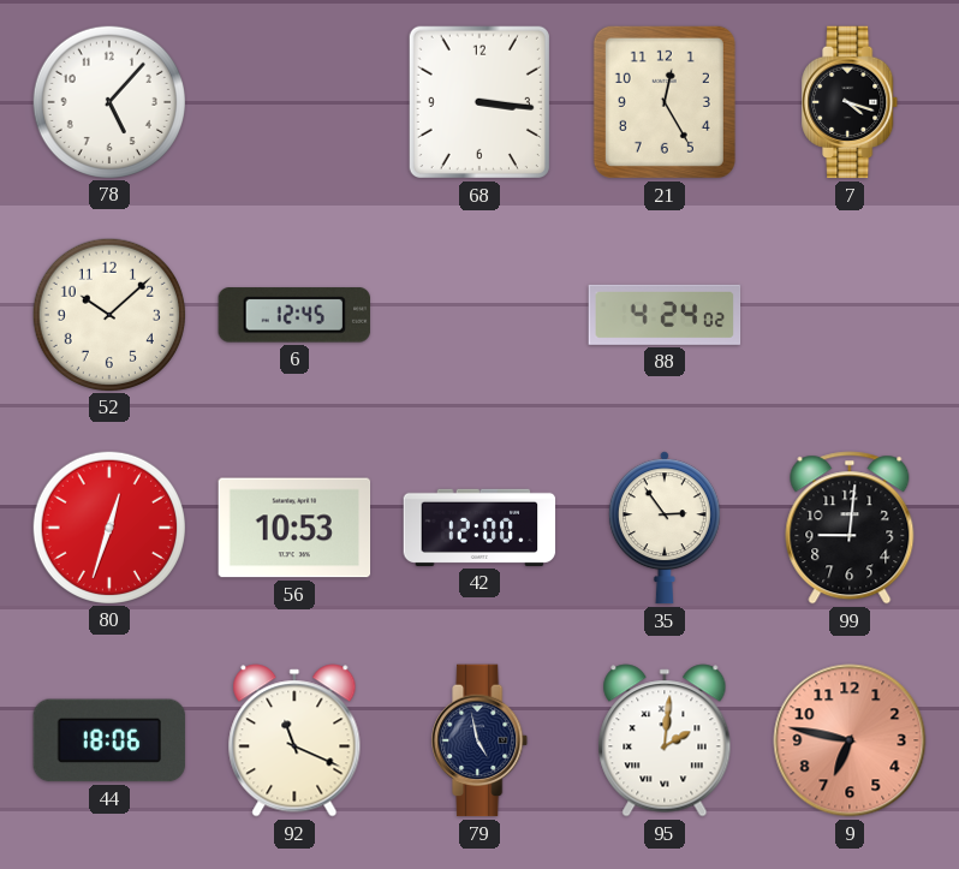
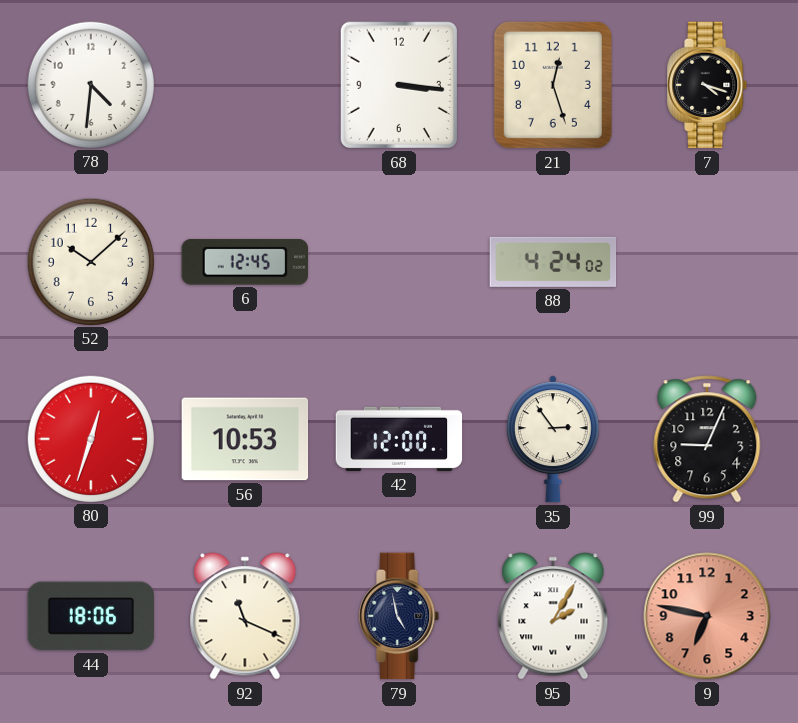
78: 5:07 -> 4:31
21: 12:25 -> 12:27
99: 9:01 -> 9:04
95: 2:01 -> 2:05
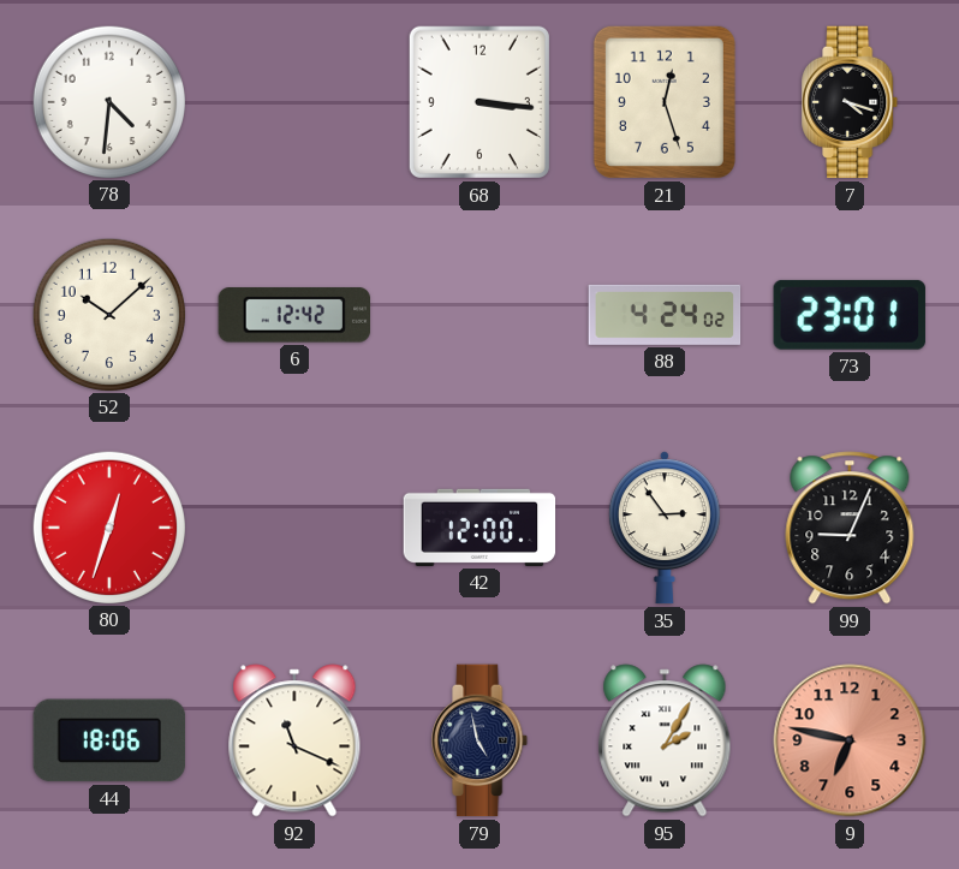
6: 12:45 -> 12:42
73: none -> 23:01
56: 10:53 -> none
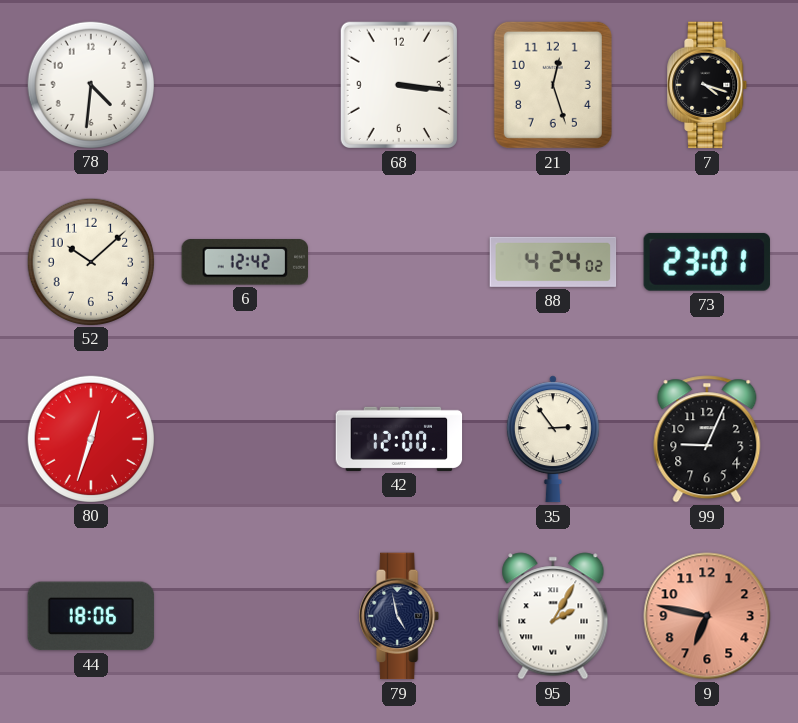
92: 11:19 -> none
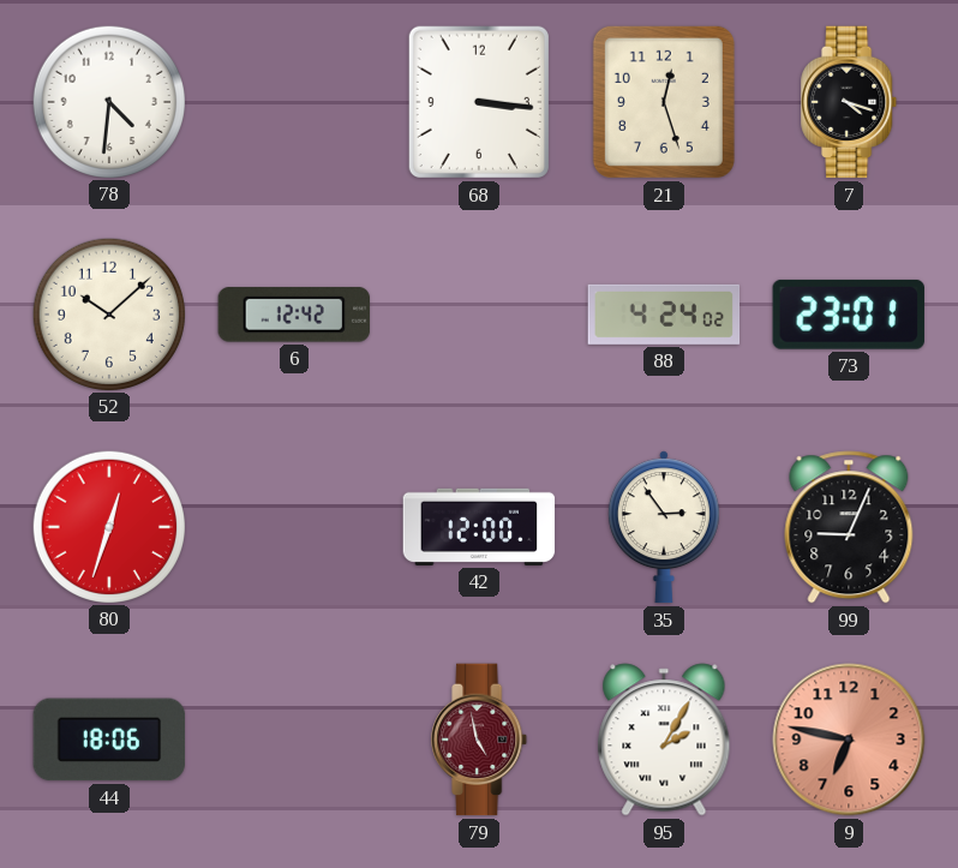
79 dial: navy -> burgundy
